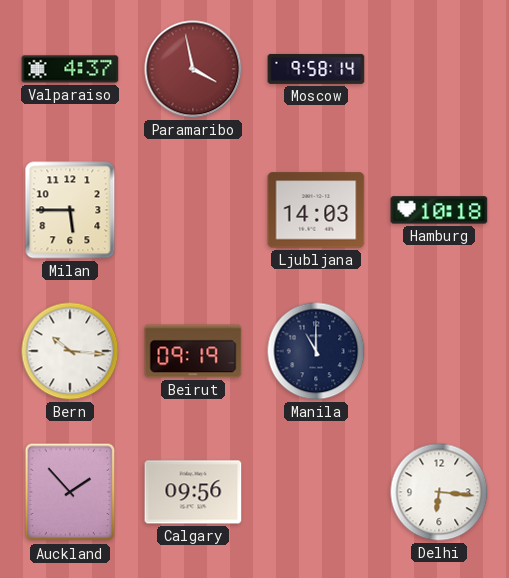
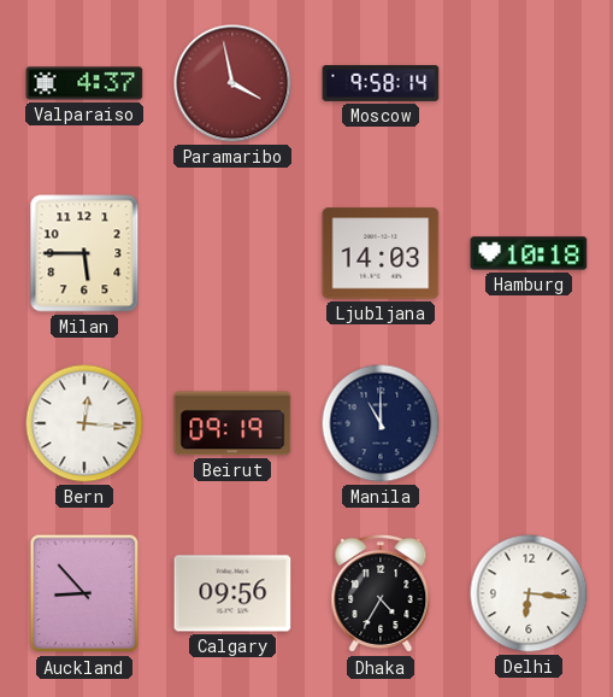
Bern: 10:16 -> 12:16
Auckland: 1:53 -> 8:53
Dhaka: none -> 4:35
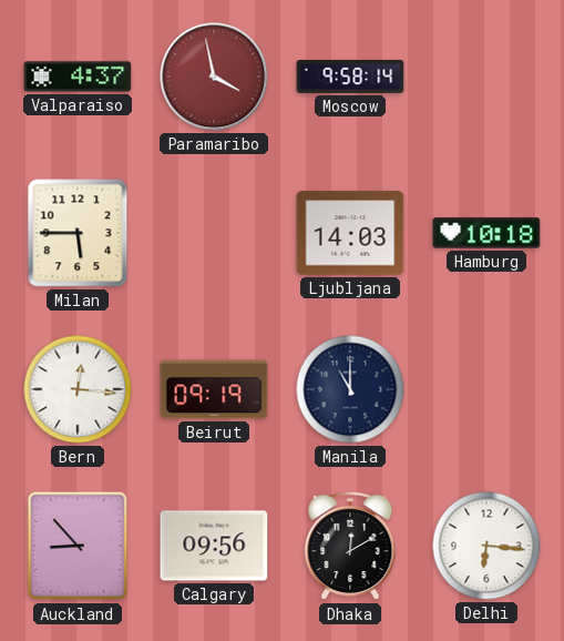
Dhaka: 4:35 -> 12:10
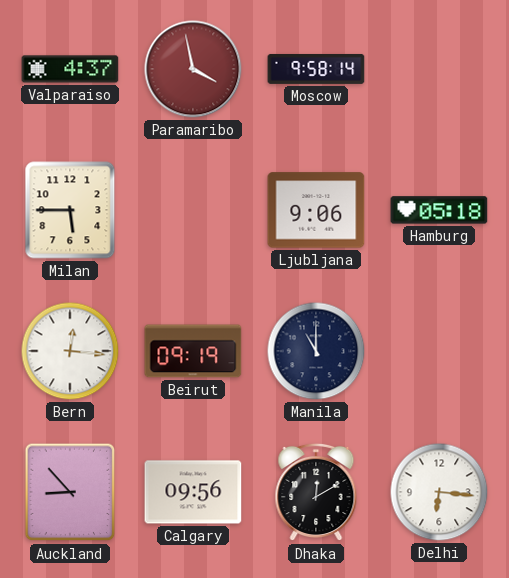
Ljubljana: 14:03 -> 9:06
Hamburg: 10:18 -> 05:18
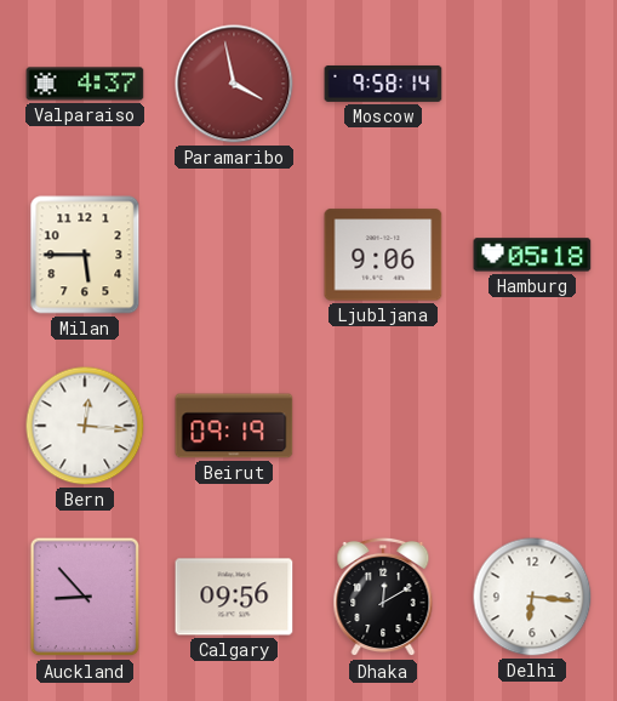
Manila: 11:00 -> none
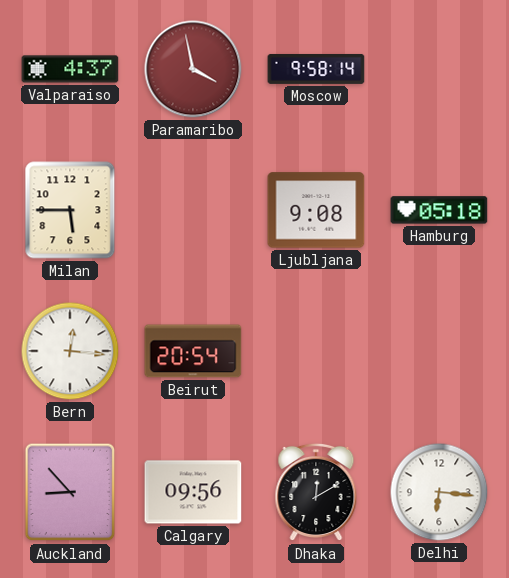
Ljubljana: 9:06 -> 9:08
Beirut: 09:19 -> 20:54
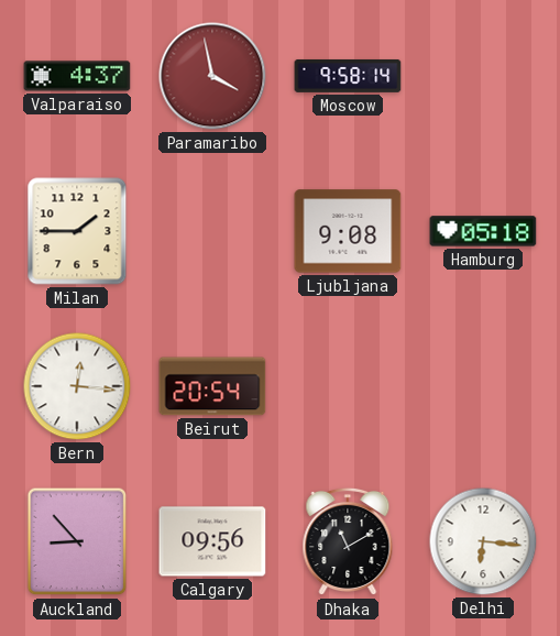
Milan: 5:45 -> 1:45
Dhaka: 12:10 -> 11:10
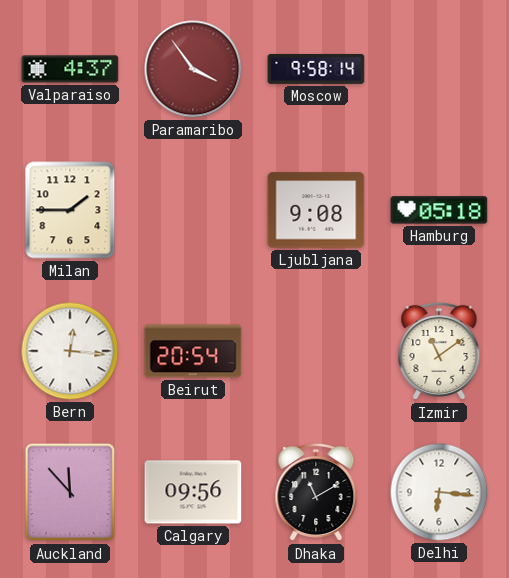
Paramaribo: 3:58 -> 3:54
Izmir: none -> 11:09
Auckland: 8:53 -> 11:53
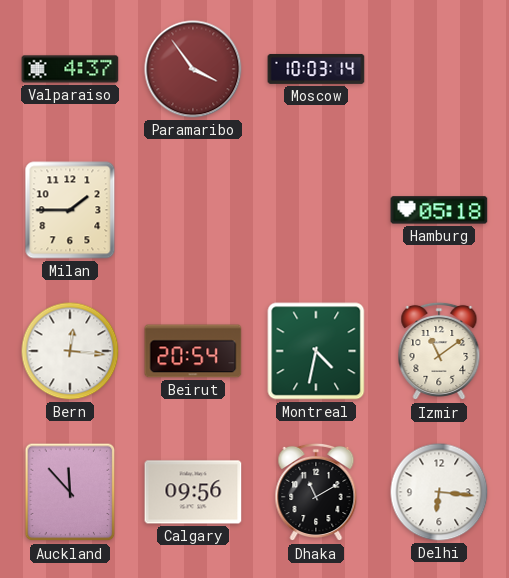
Moscow: 9:58 -> 10:03
Ljubljana: 9:08 -> none
Montreal: none -> 4:32
